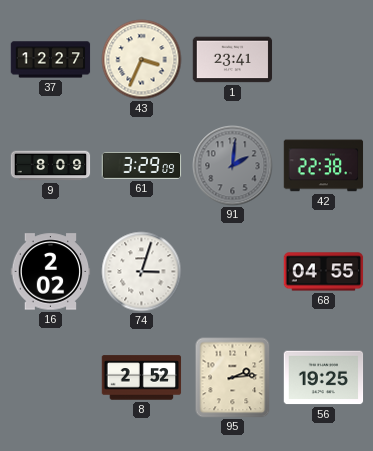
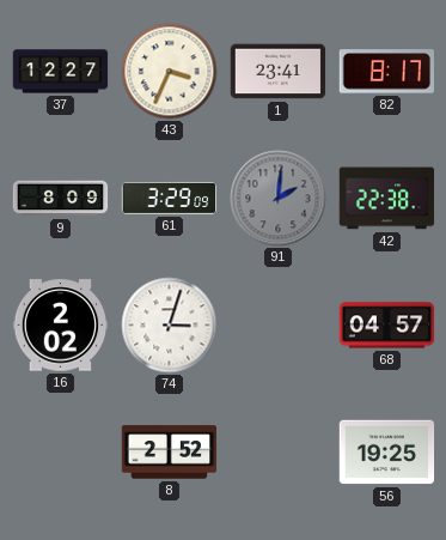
82: none -> 8:17
68: 04:55 -> 04:57
95: 2:14 -> none
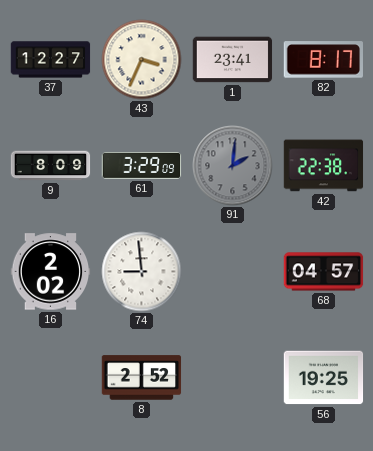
74: 3:03 -> 8:59
